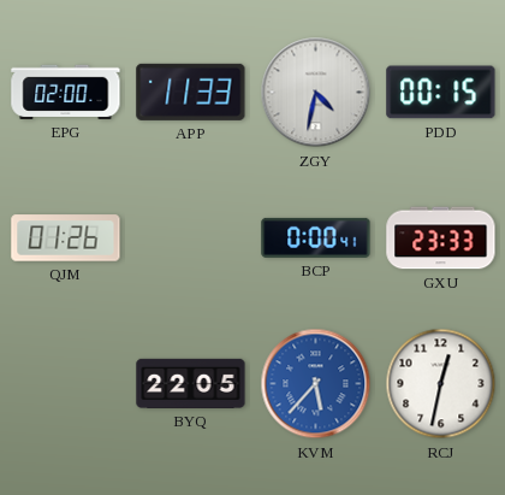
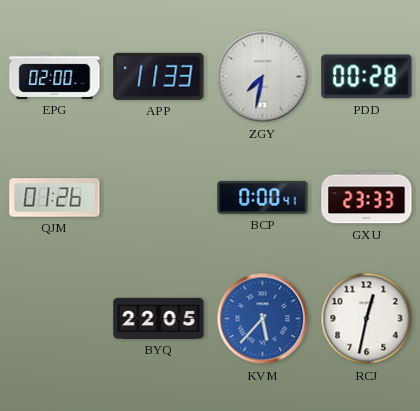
ZGY: 4:32 -> 7:32
PDD: 00:15 -> 00:28
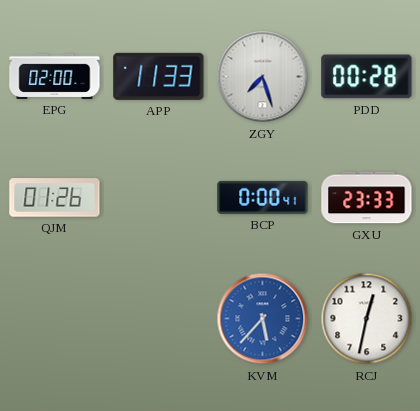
ZGY: 7:32 -> 7:27
BYQ: 22:05 -> none
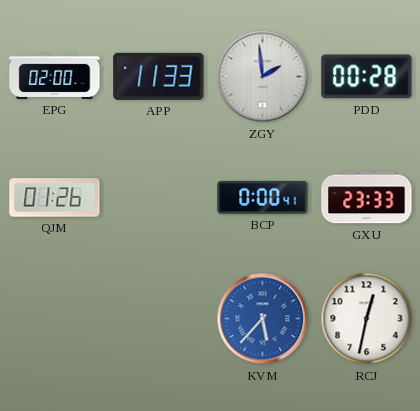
ZGY: 7:27 -> 1:59
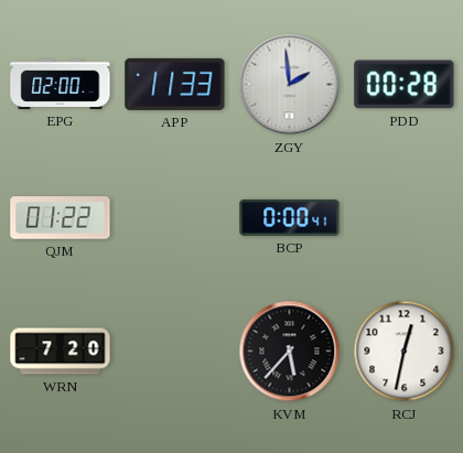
QJM: 01:26 -> 01:22
GXU: 23:33 -> none
WRN: none -> 7:20
KVM dial: blue -> black
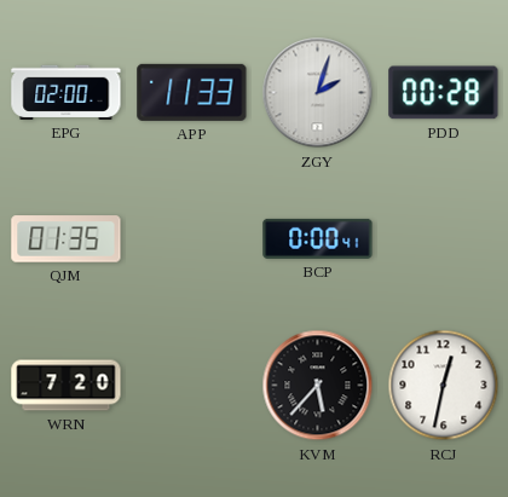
ZGY: 1:59 -> 2:03
QJM: 01:22 -> 01:35
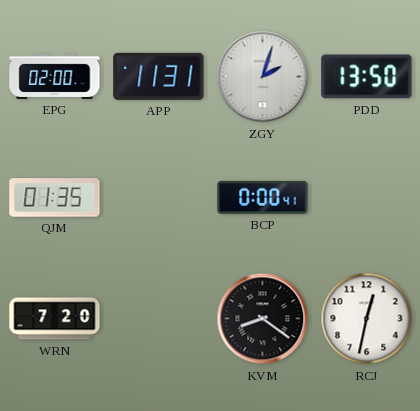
APP: 11:33 -> 11:31
PDD: 00:28 -> 13:50
KVM: 5:37 -> 8:21
